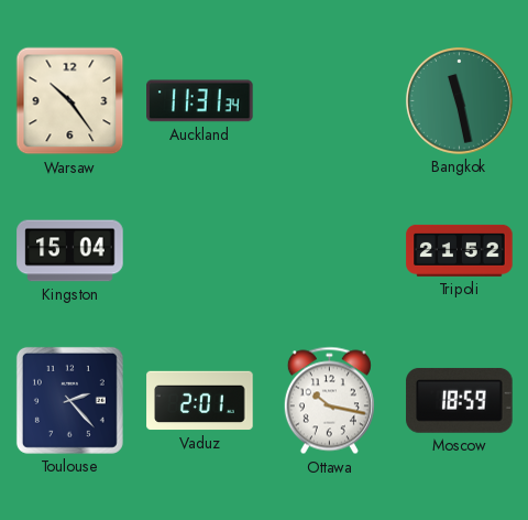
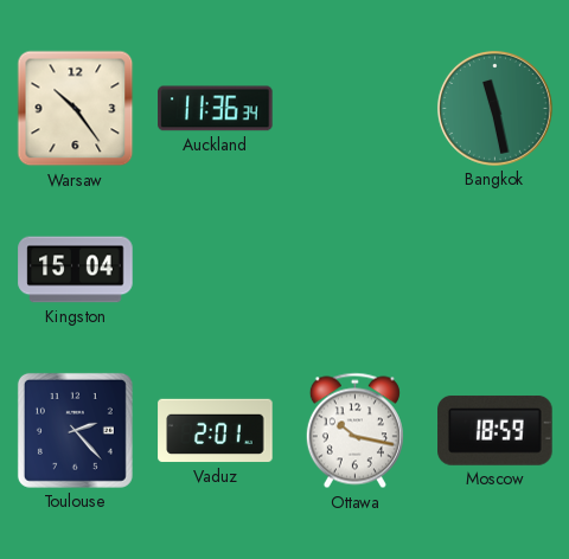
Auckland: 11:31 -> 11:36
Tripoli: 21:52 -> none
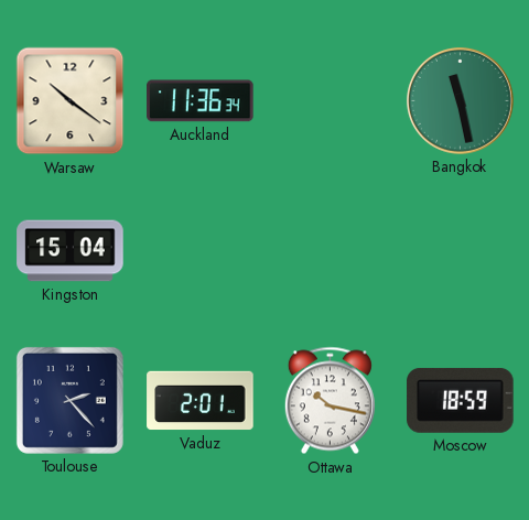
Warsaw: 10:24 -> 10:21
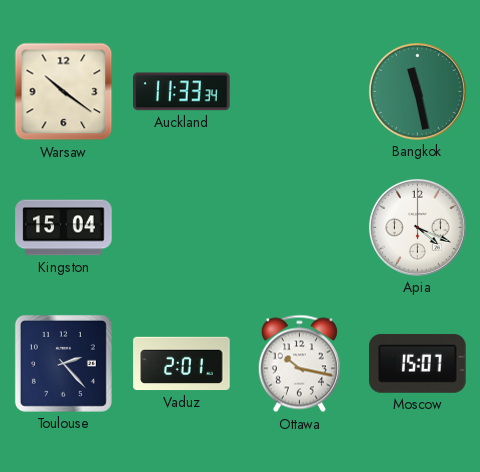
Auckland: 11:36 -> 11:33
Apia: none -> 4:19
Moscow: 18:59 -> 15:07
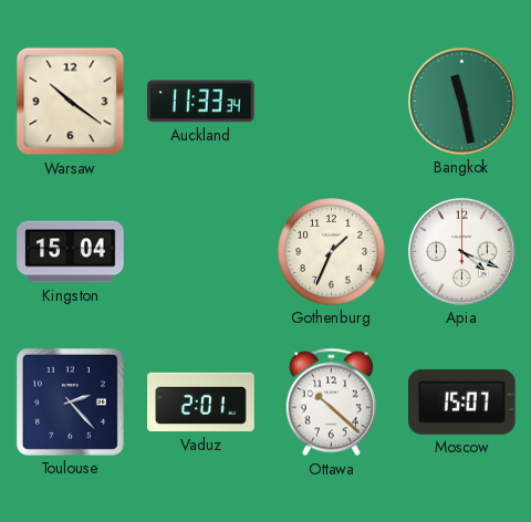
Gothenburg: none -> 1:34
Ottawa: 10:17 -> 10:22
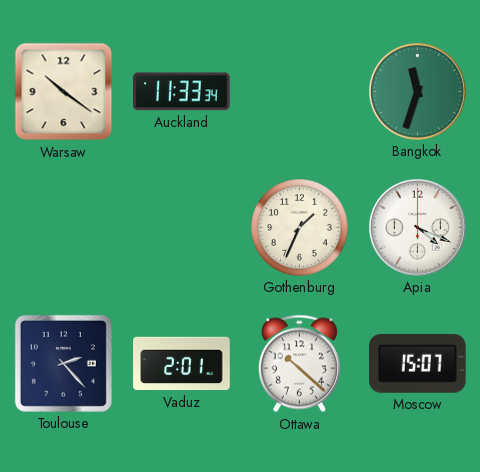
Bangkok: 11:28 -> 11:33
Kingston: 15:04 -> none
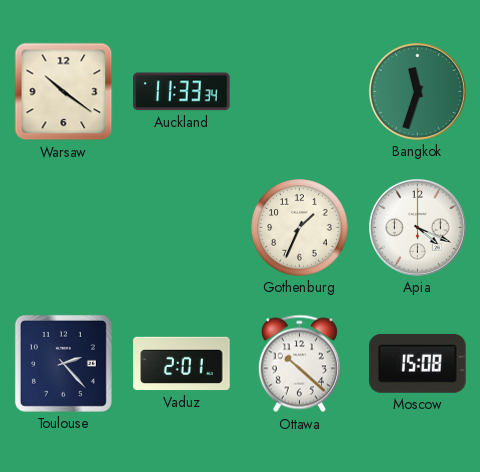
Moscow: 15:07 -> 15:08
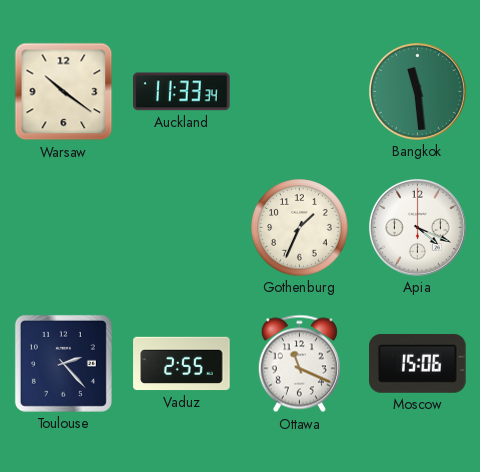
Bangkok: 11:33 -> 11:29
Vaduz: 2:01 -> 2:55
Ottawa: 10:22 -> 11:19
Moscow: 15:08 -> 15:06
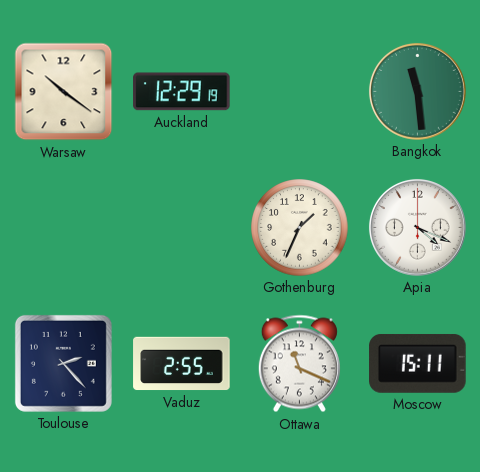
Auckland: 11:33 -> 12:29
Moscow: 15:06 -> 15:11
